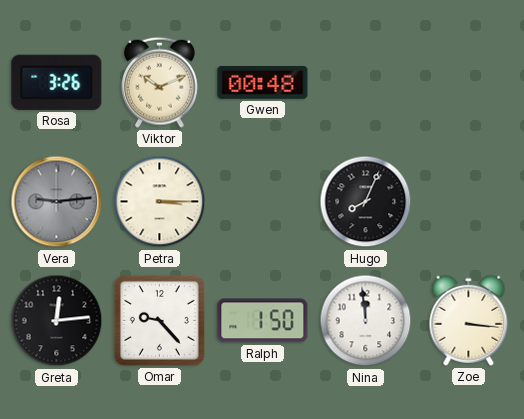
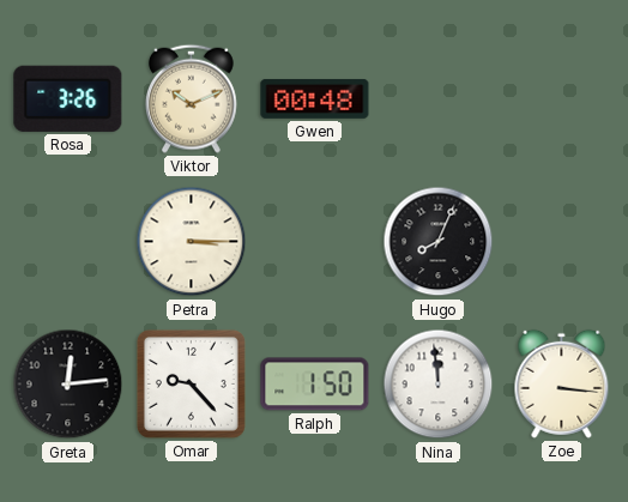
Vera: 9:14 -> none
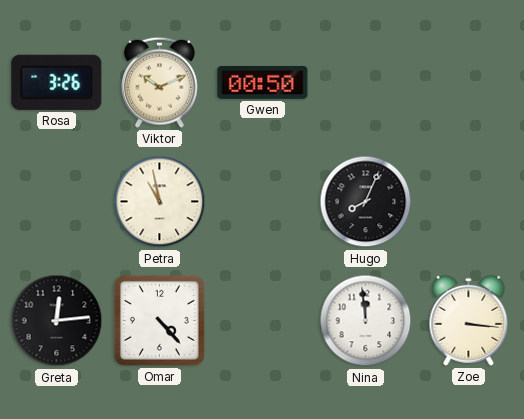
Gwen: 00:48 -> 00:50
Petra: 3:15 -> 10:58
Omar: 9:23 -> 4:23
Ralph: 1:50 -> none
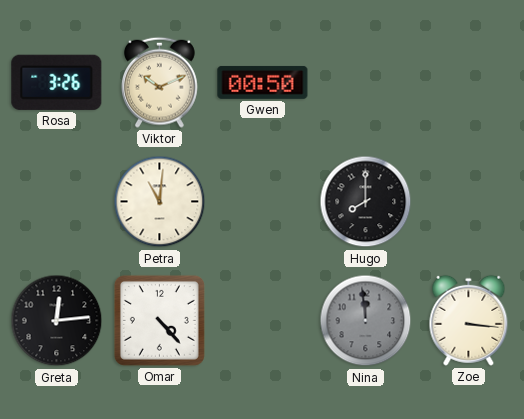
Petra: 10:58 -> 11:01
Hugo: 8:04 -> 8:00
Nina dial: white -> grey
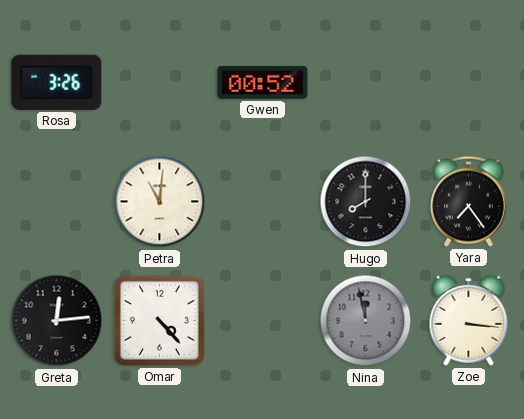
Viktor: 10:11 -> none
Gwen: 00:50 -> 00:52
Yara: none -> 7:24
Nina: 11:59 -> 11:58
